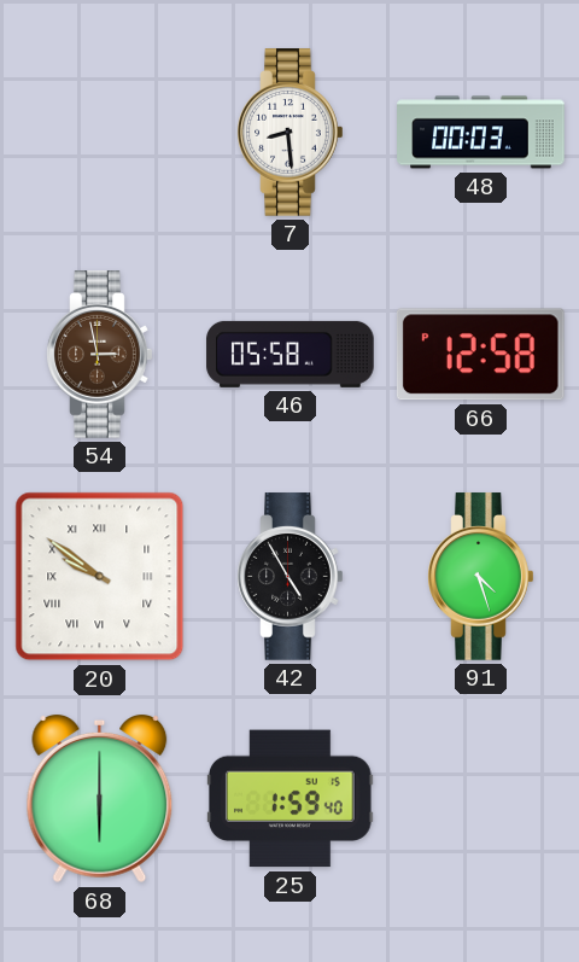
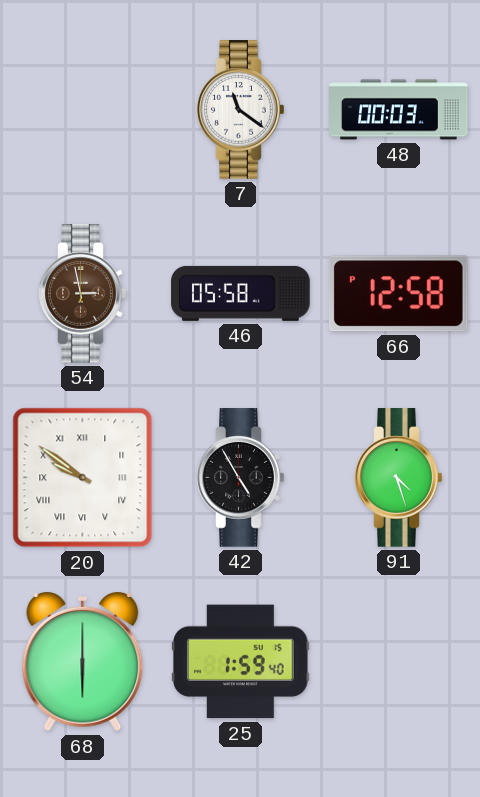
7: 8:29 -> 11:21
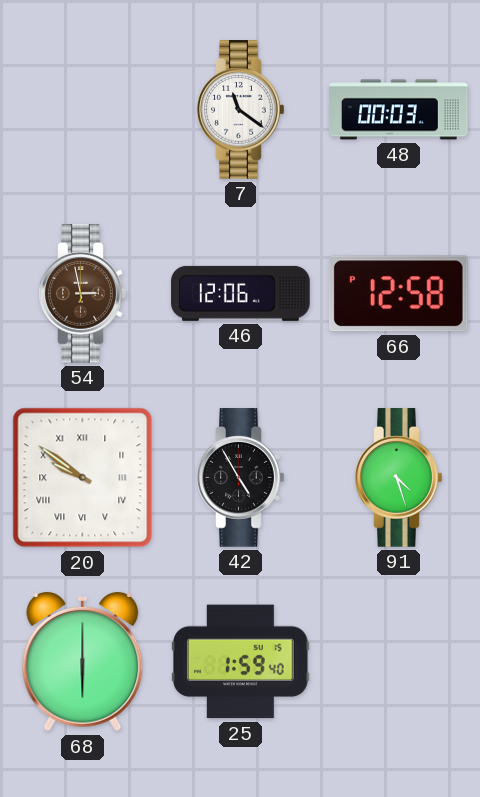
46: 05:58 -> 12:06
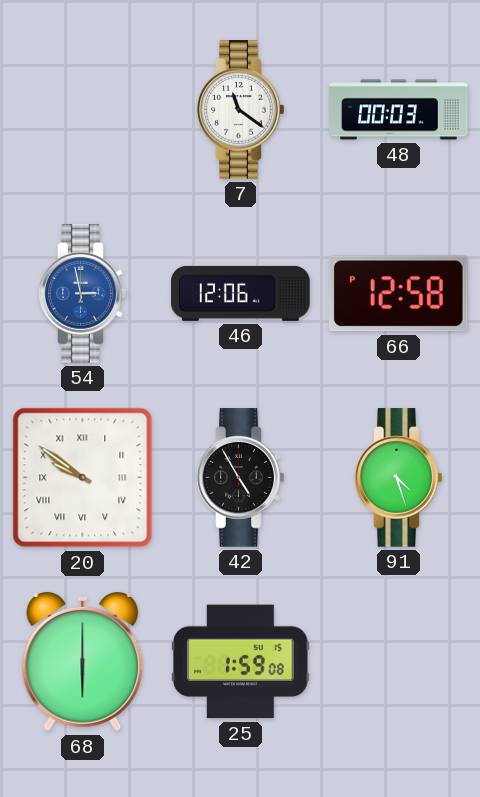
54 dial: brown -> blue
25: 1:59:40 -> 1:59:08
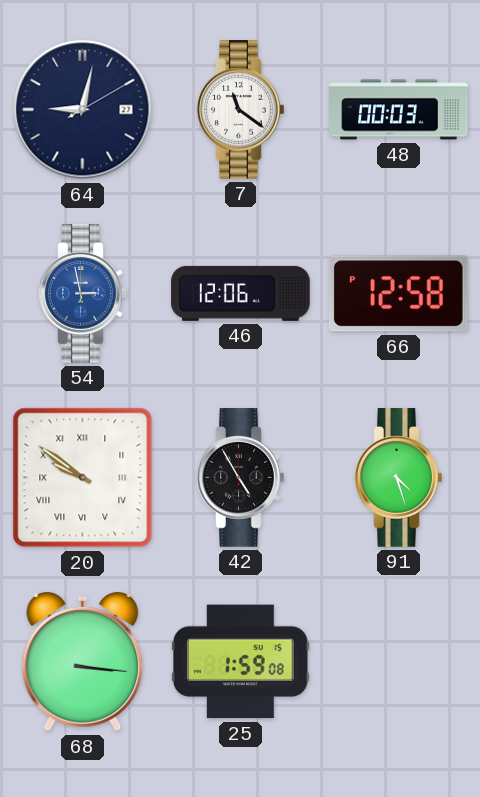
64: none -> 9:02
68: 6:00 -> 3:16
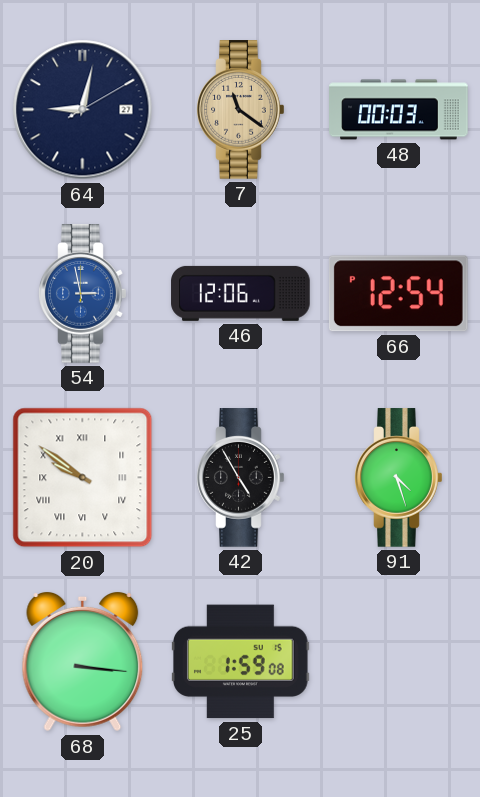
7 dial: white -> champagne
66: 12:58 -> 12:54
